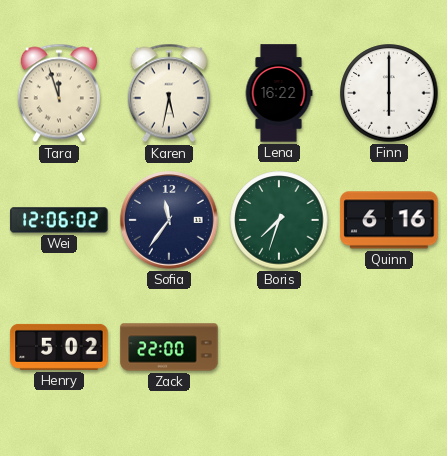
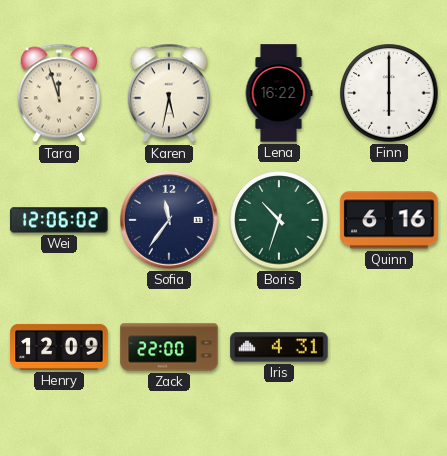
Boris: 7:33 -> 10:33
Henry: 5:02 -> 12:09
Iris: none -> 4:31
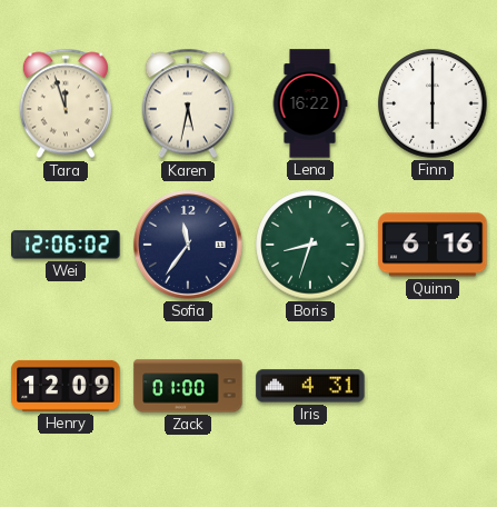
Boris: 10:33 -> 8:33
Zack: 22:00 -> 01:00
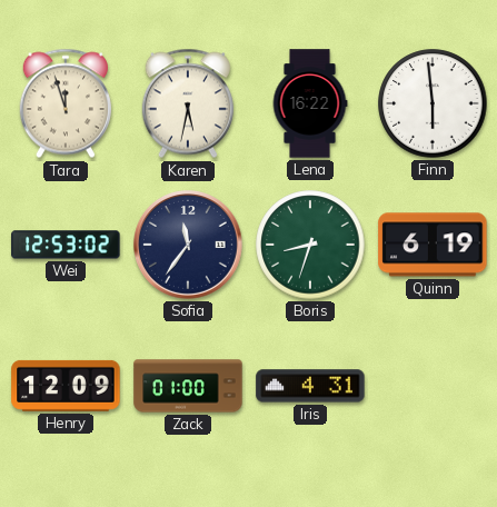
Finn: 6:00 -> 5:59
Wei: 12:06 -> 12:53
Quinn: 6:16 -> 6:19
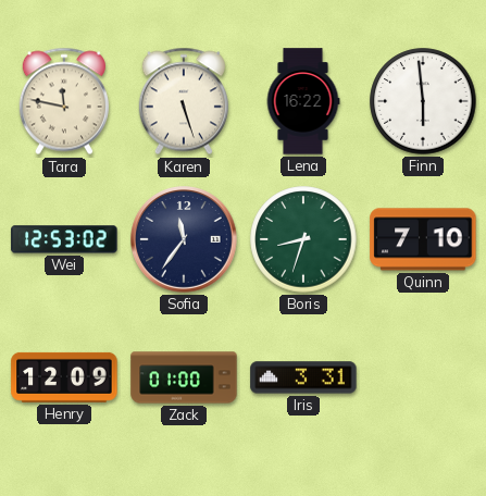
Tara: 11:57 -> 11:47
Karen: 5:32 -> 5:27
Quinn: 6:19 -> 7:10
Iris: 4:31 -> 3:31
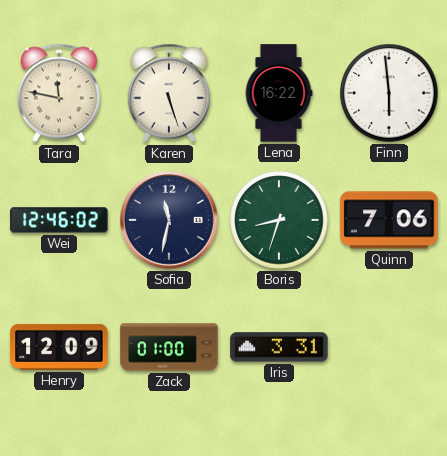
Wei: 12:53 -> 12:46
Sofia: 11:36 -> 11:32
Quinn: 7:10 -> 7:06
